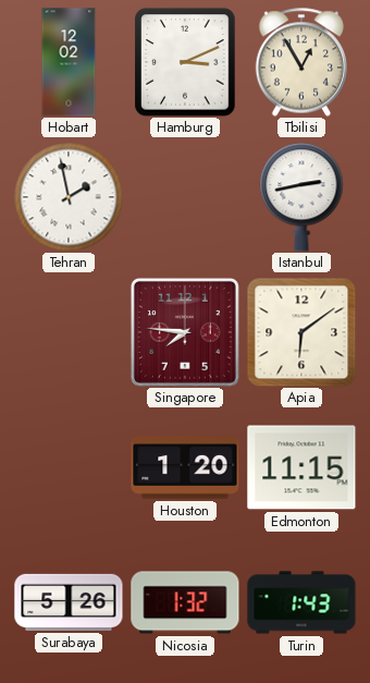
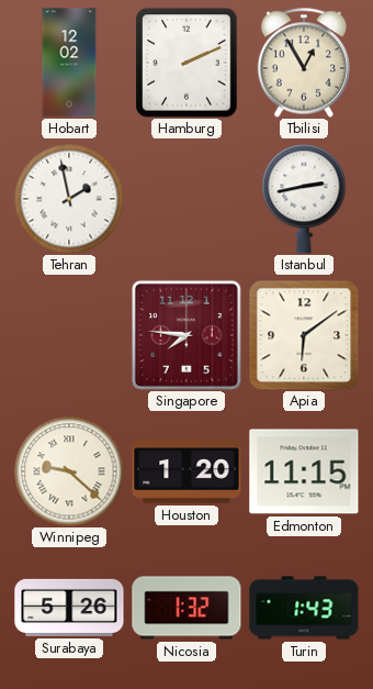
Hamburg: 3:11 -> 2:11
Winnipeg: none -> 9:22
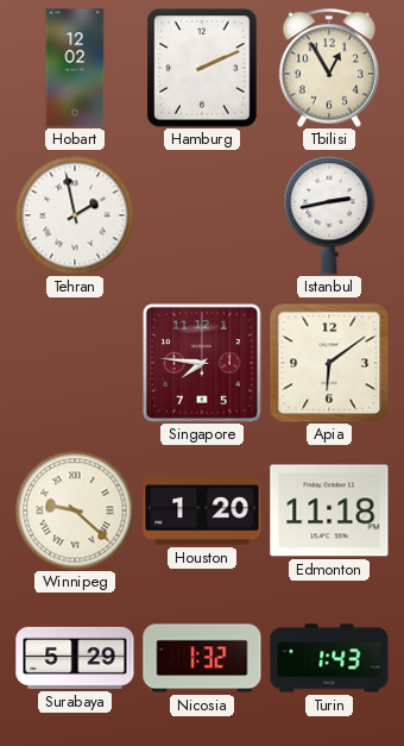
Edmonton: 11:15 -> 11:18
Surabaya: 5:26 -> 5:29
